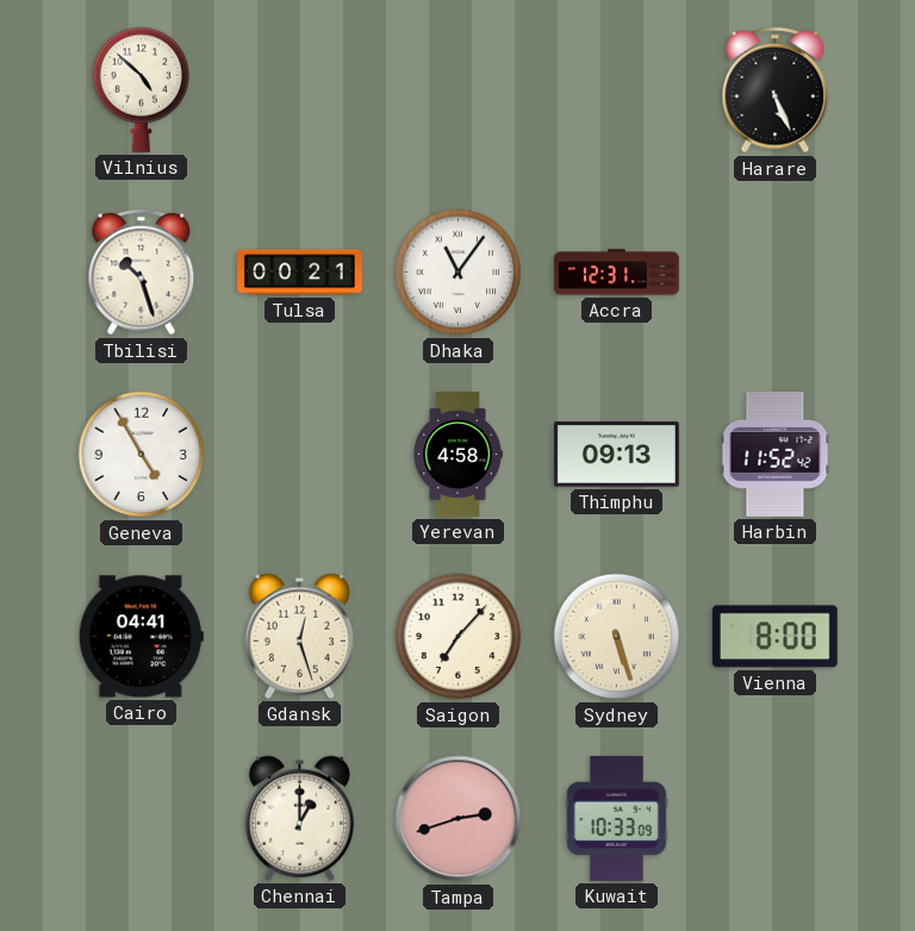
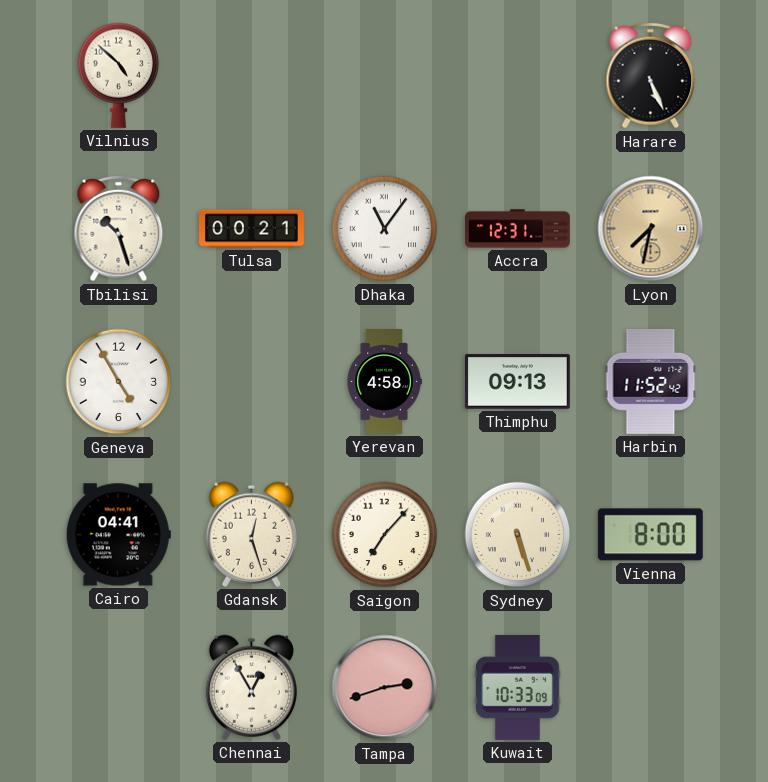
Lyon: none -> 7:32
Chennai: 1:00 -> 12:55
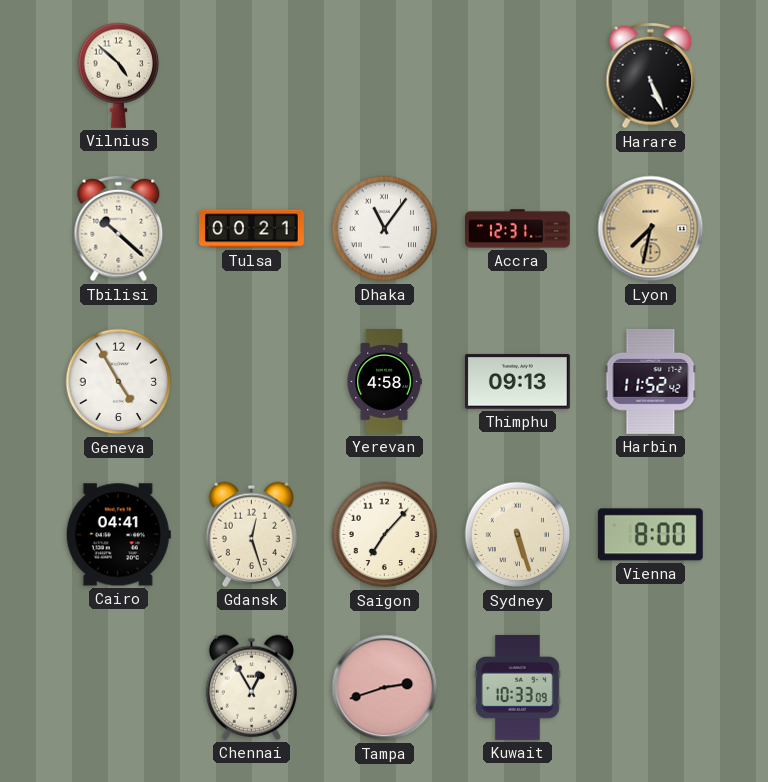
Tbilisi: 10:27 -> 10:22
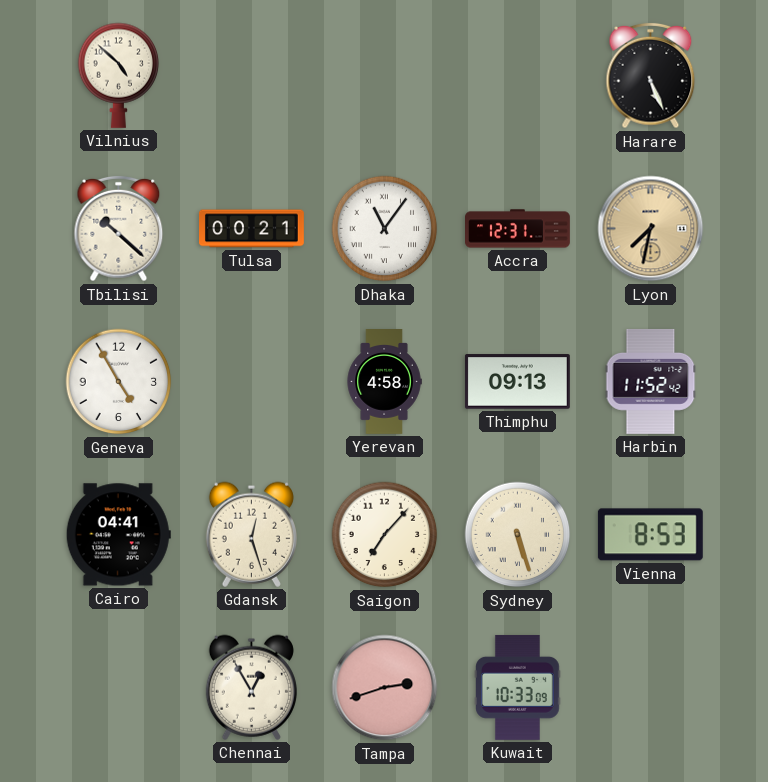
Vienna: 8:00 -> 8:53
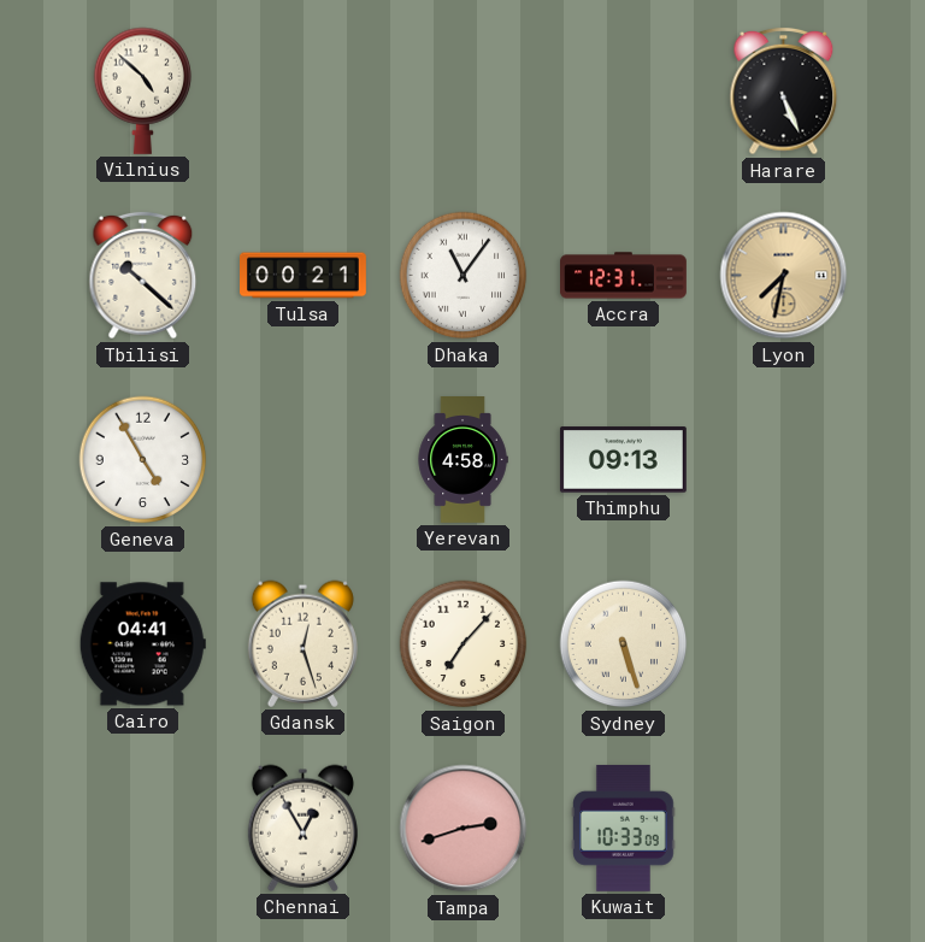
Harbin: 11:52 -> none
Vienna: 8:53 -> none
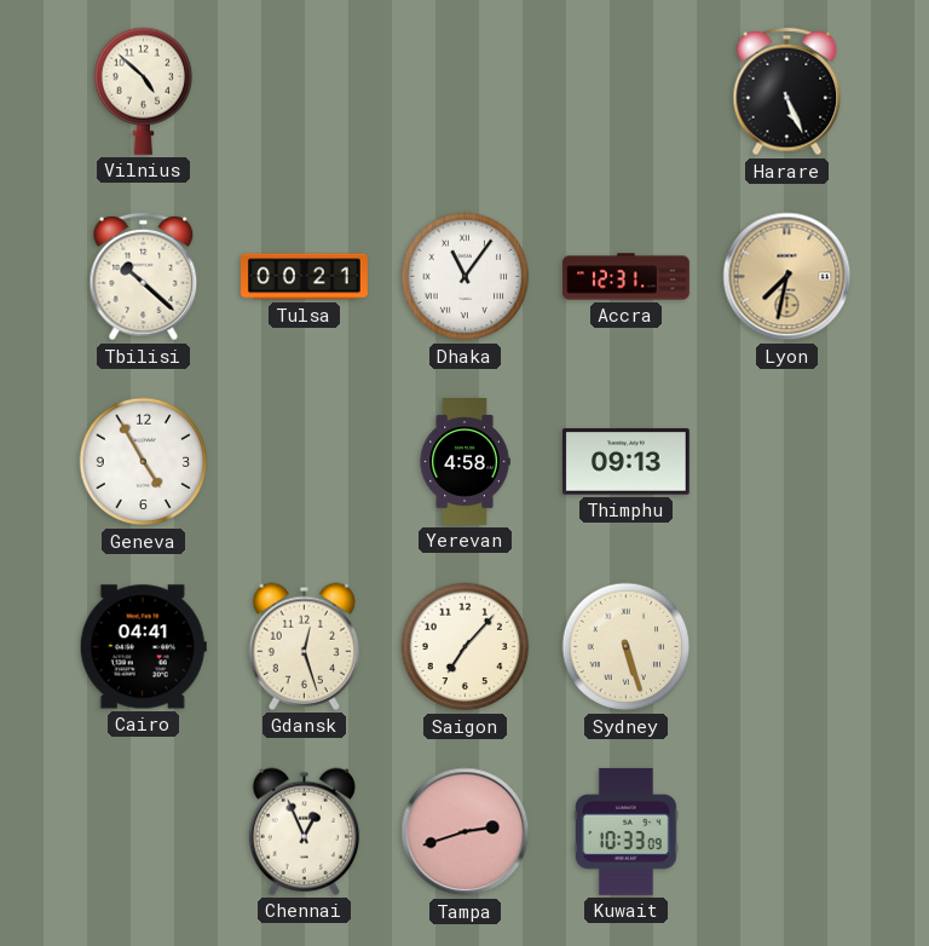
Chennai: 12:55 -> 12:56
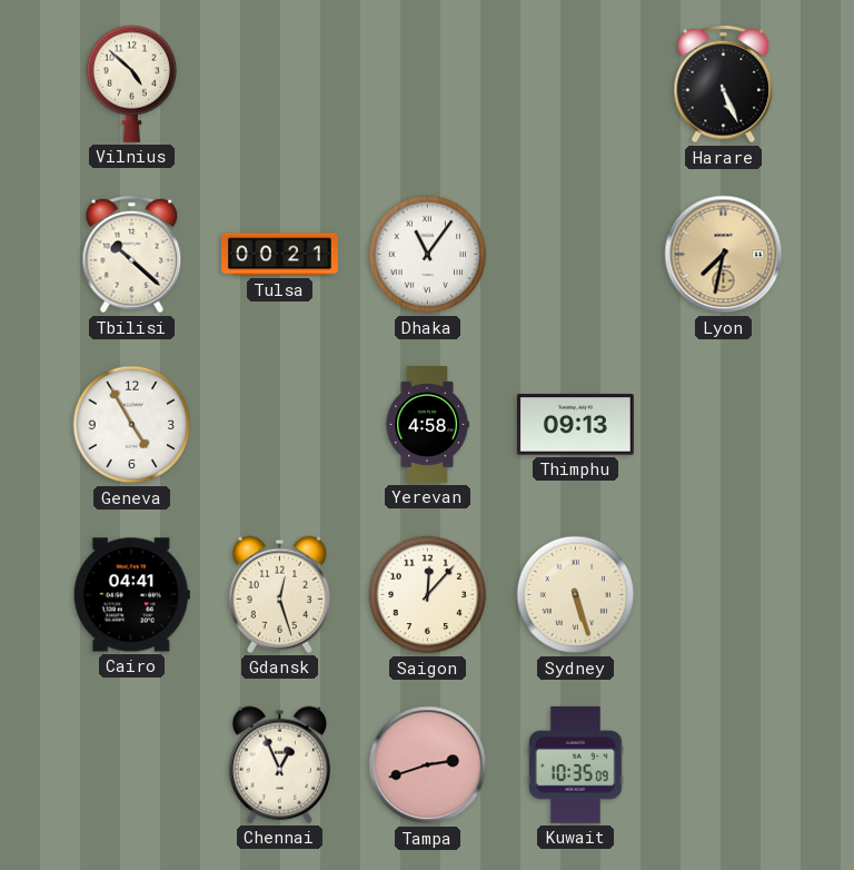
Accra: 12:31 -> none
Saigon: 7:07 -> 12:07
Kuwait: 10:33 -> 10:35
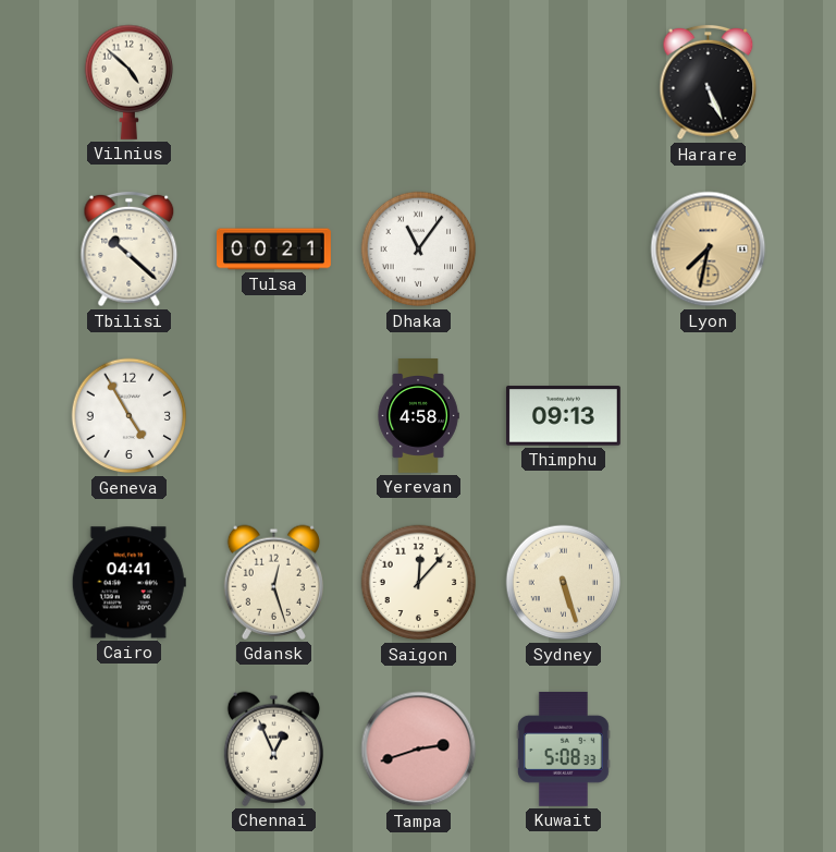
Kuwait: 10:35 -> 5:08
